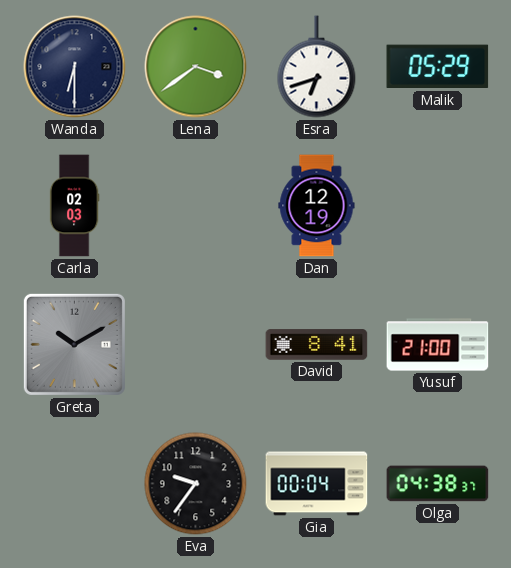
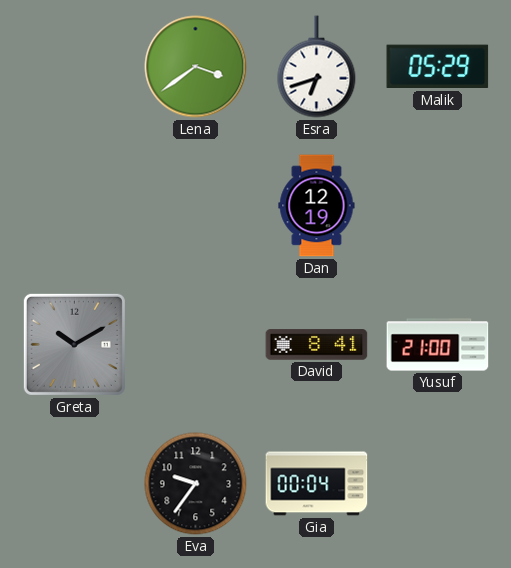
Wanda: 6:30 -> none
Carla: 02:03 -> none
Olga: 04:38 -> none
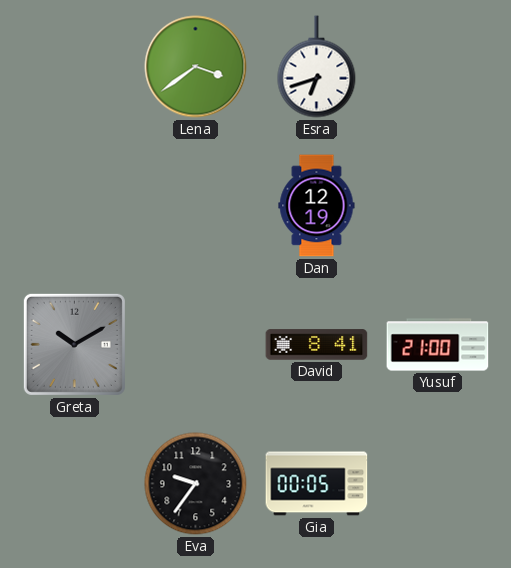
Malik: 05:29 -> none
Gia: 00:04 -> 00:05
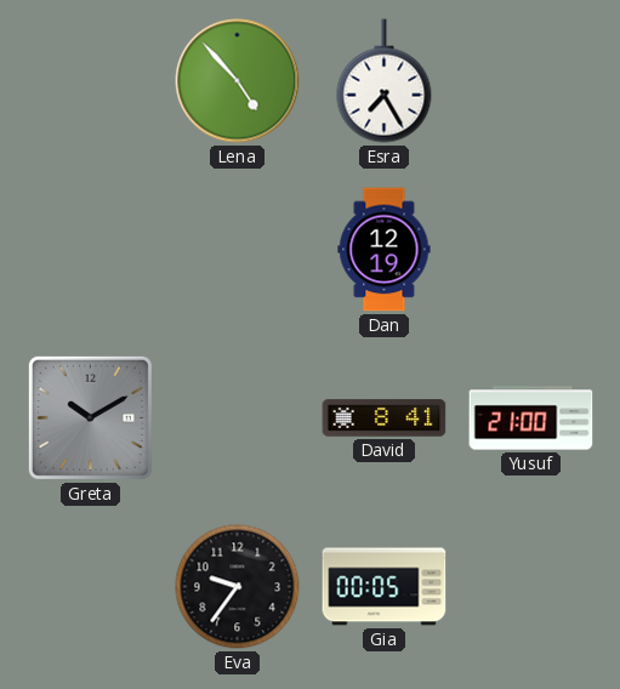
Lena: 3:39 -> 4:53
Esra: 6:42 -> 7:25
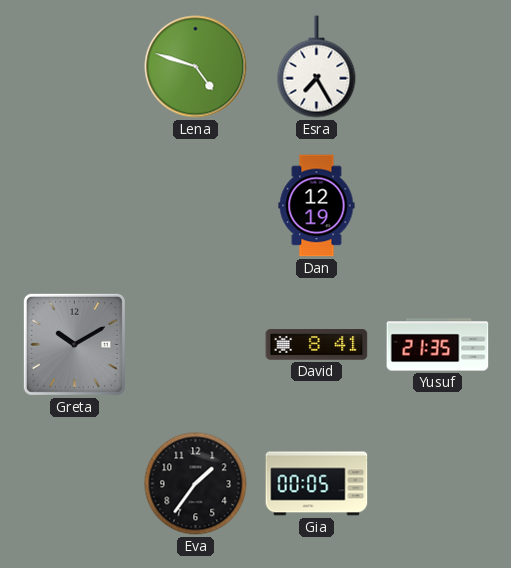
Lena: 4:53 -> 4:48
Yusuf: 21:00 -> 21:35
Eva: 9:36 -> 1:36
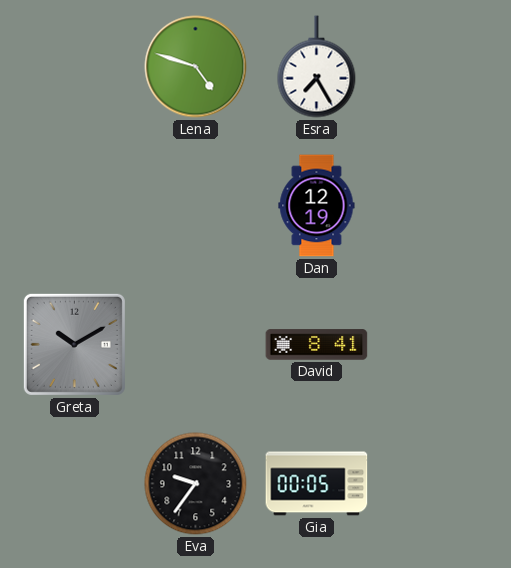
Yusuf: 21:35 -> none
Eva: 1:36 -> 9:36
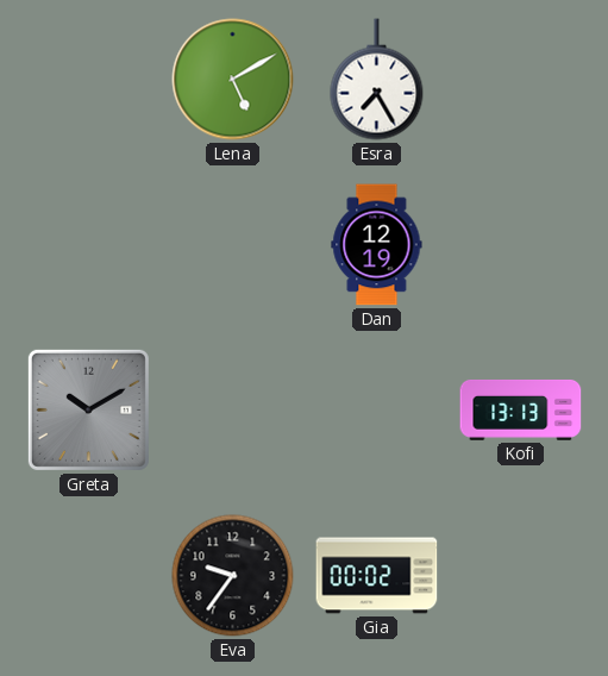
Lena: 4:48 -> 5:10
David: 8:41 -> none
Kofi: none -> 13:13
Gia: 00:05 -> 00:02
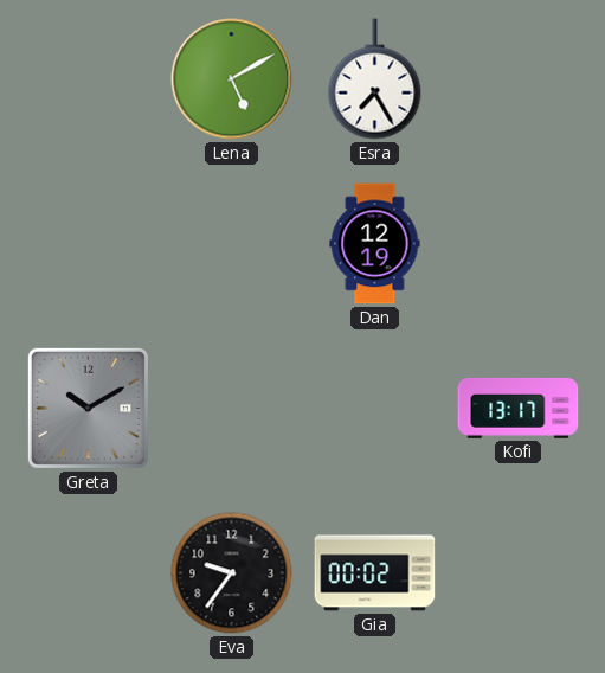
Kofi: 13:13 -> 13:17
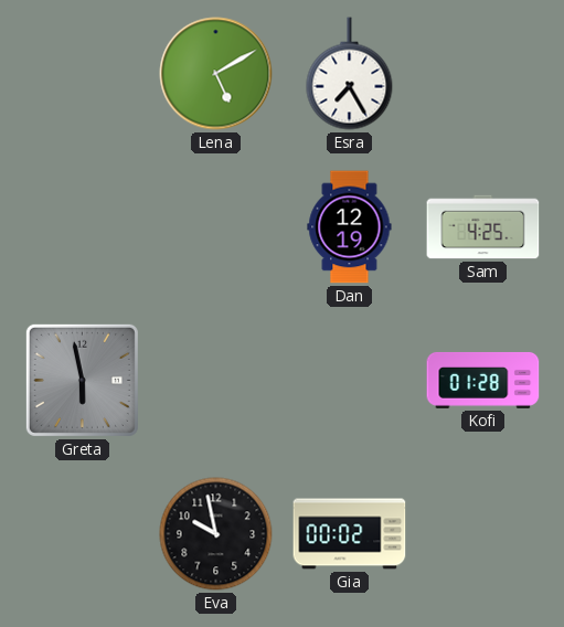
Sam: none -> 4:25
Greta: 10:10 -> 5:58
Kofi: 13:17 -> 01:28
Eva: 9:36 -> 9:58
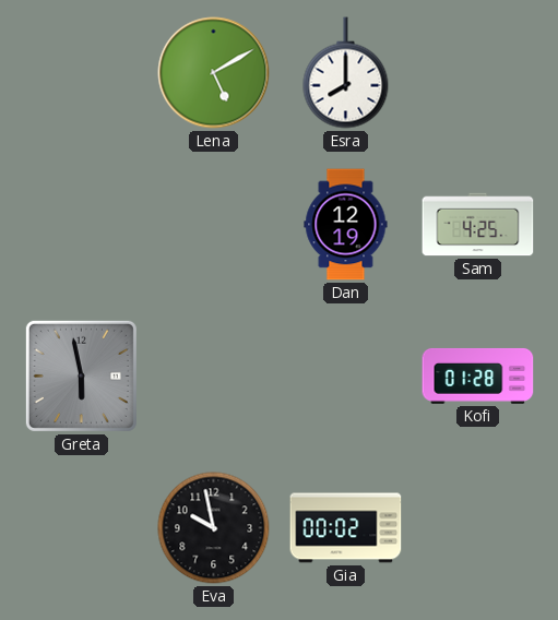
Esra: 7:25 -> 8:00
